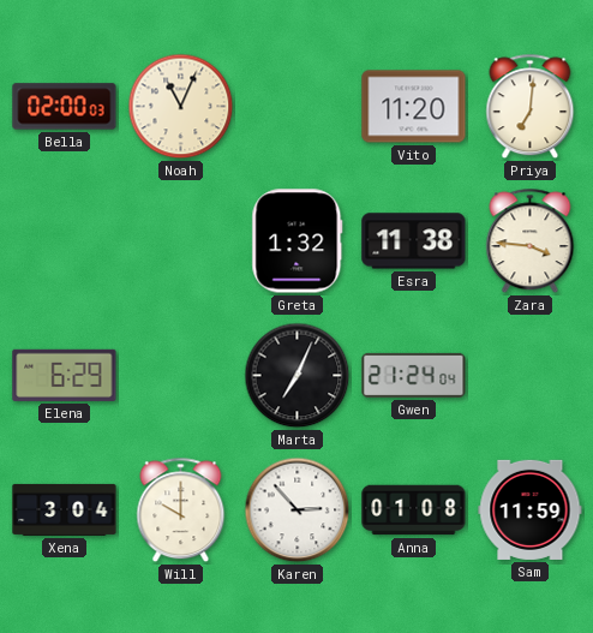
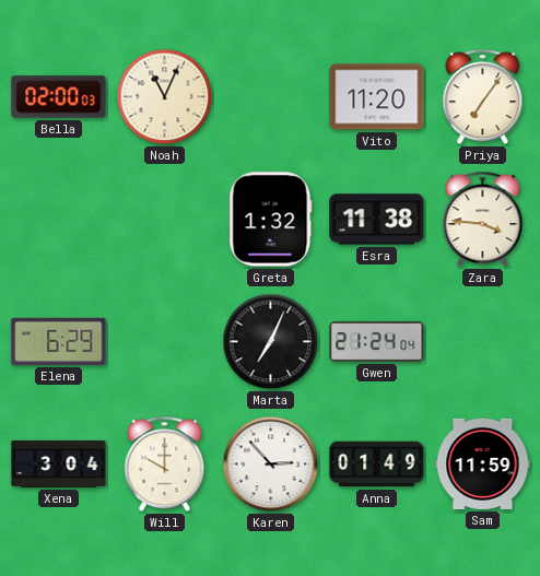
Priya: 7:01 -> 7:06
Anna: 01:08 -> 01:49
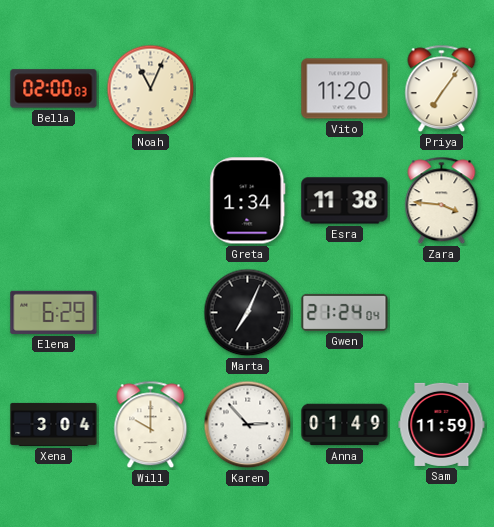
Greta: 1:32 -> 1:34
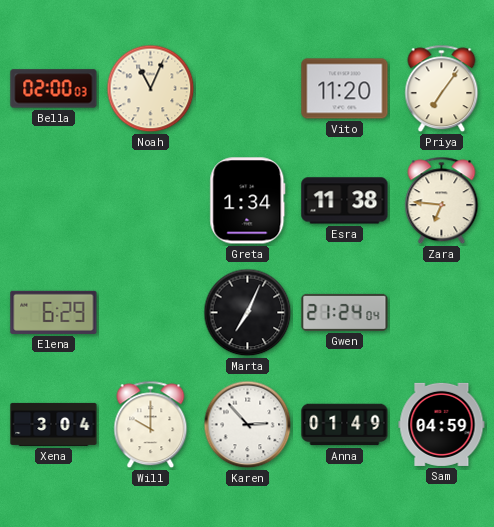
Zara: 3:46 -> 6:46
Sam: 11:59 -> 04:59
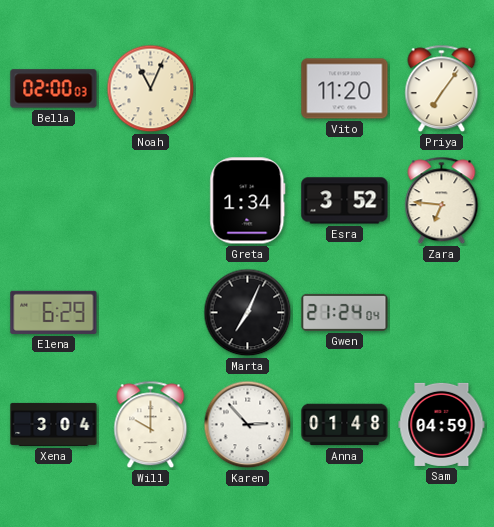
Esra: 11:38 -> 3:52
Anna: 01:49 -> 01:48
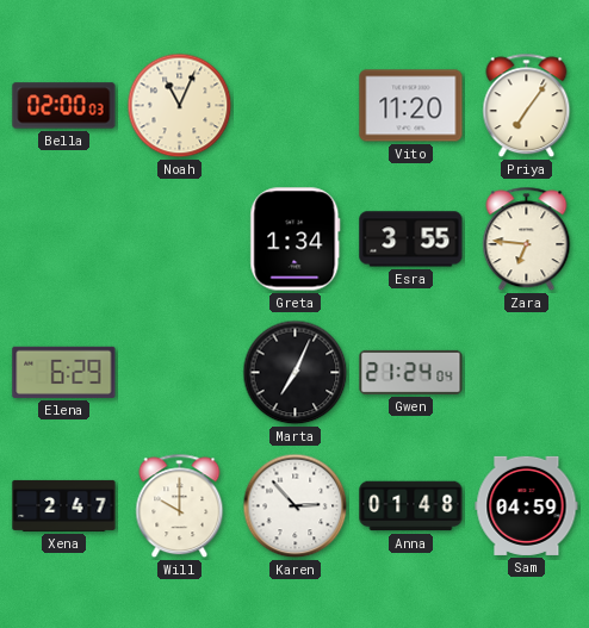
Esra: 3:52 -> 3:55
Xena: 3:04 -> 2:47
